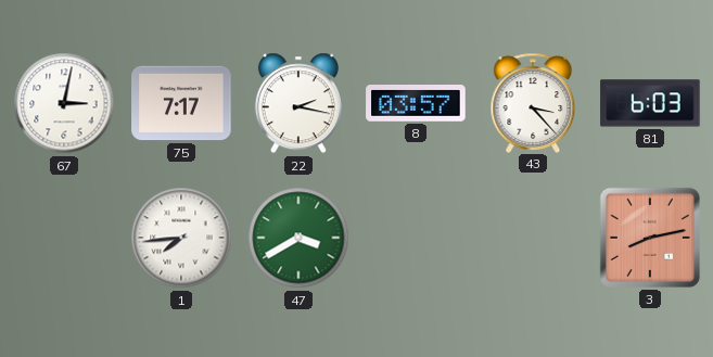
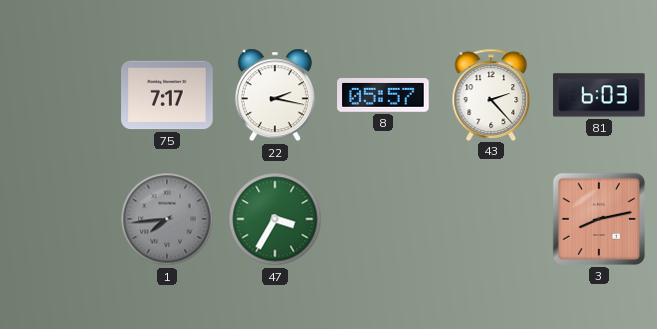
67: 3:02 -> none
8: 03:57 -> 05:57
43: 3:23 -> 2:23
1 dial: white -> grey
47: 3:40 -> 3:35
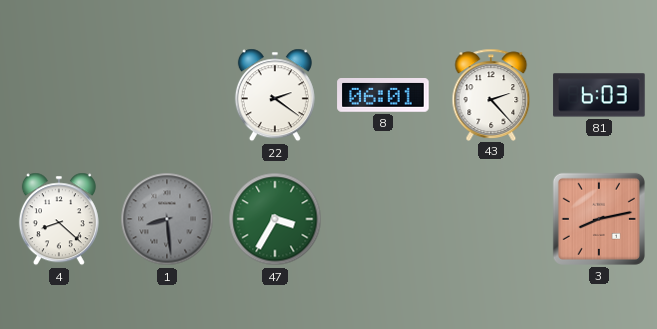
75: 7:17 -> none
22: 2:17 -> 2:21
8: 05:57 -> 06:01
4: none -> 8:22
1: 7:44 -> 8:29
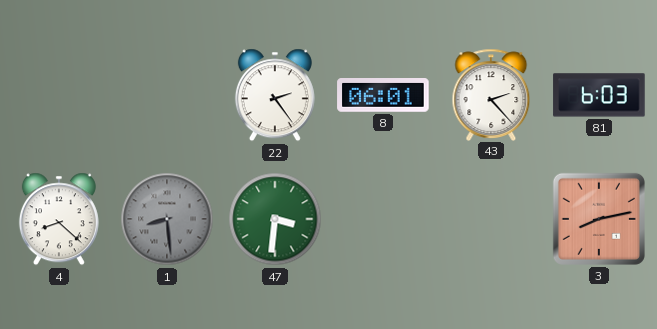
22: 2:21 -> 2:24
47: 3:35 -> 3:31
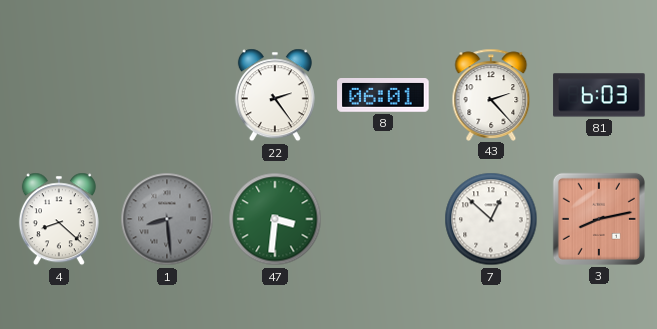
7: none -> 12:52
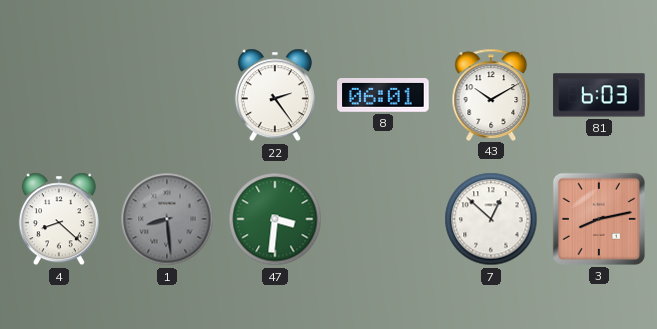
43: 2:23 -> 10:10
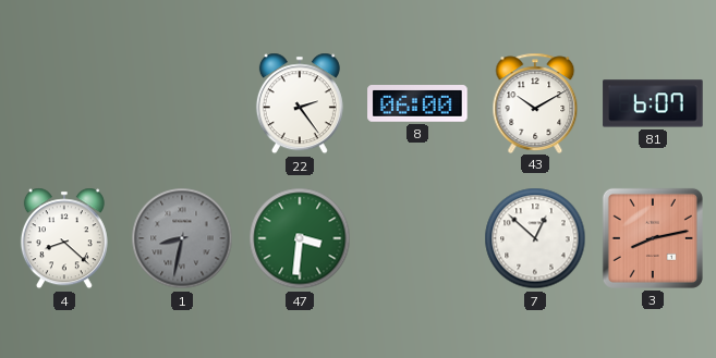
8: 06:01 -> 06:00
81: 6:03 -> 6:07
1: 8:29 -> 8:32
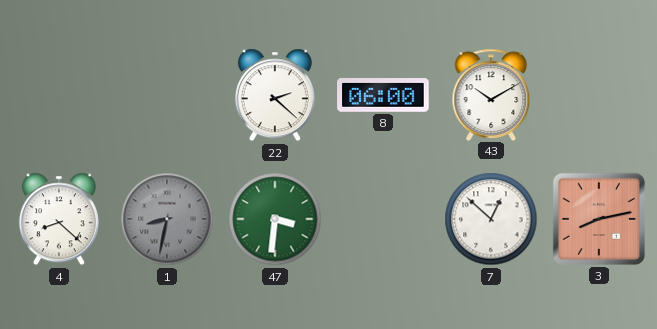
22: 2:24 -> 2:22
81: 6:07 -> none
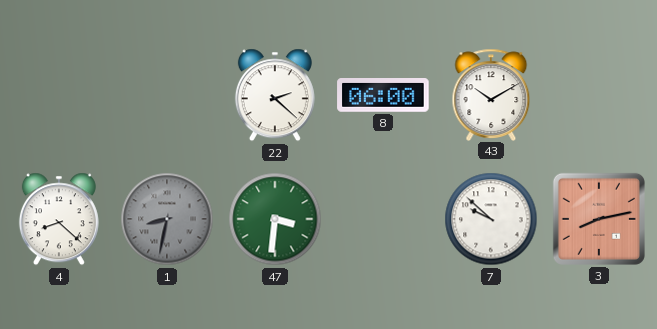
7: 12:52 -> 9:52
